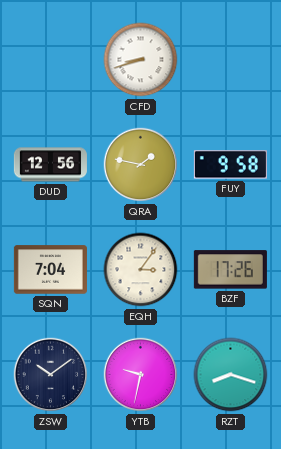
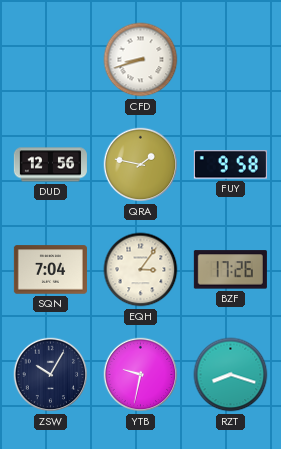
ZSW: 10:09 -> 10:05
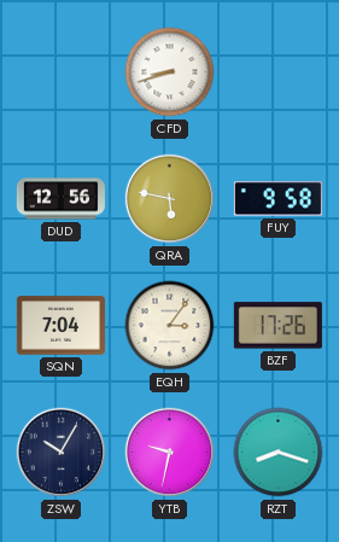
QRA: 1:47 -> 5:47
